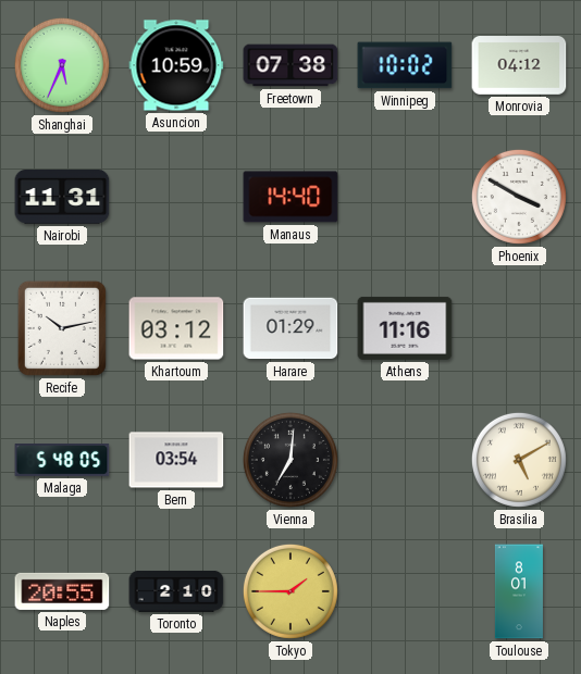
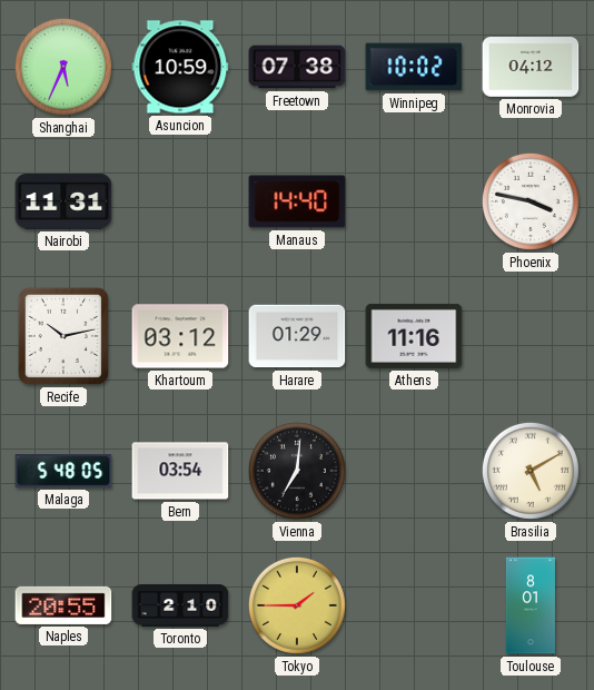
Phoenix: 3:50 -> 3:47
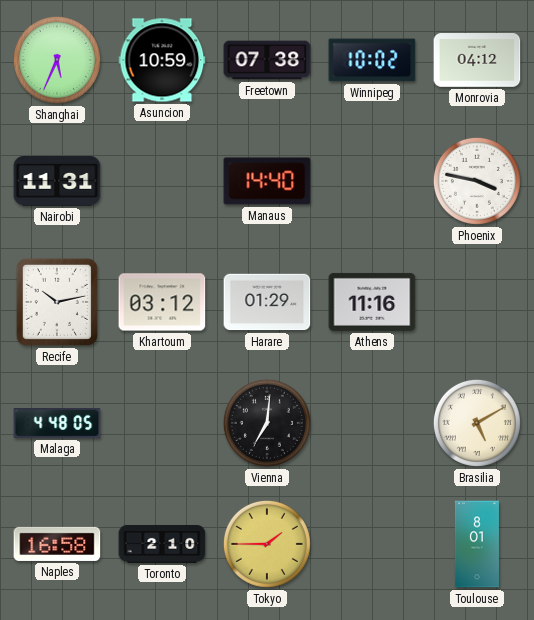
Malaga: 5:48 -> 4:48
Bern: 03:54 -> none
Naples: 20:55 -> 16:58
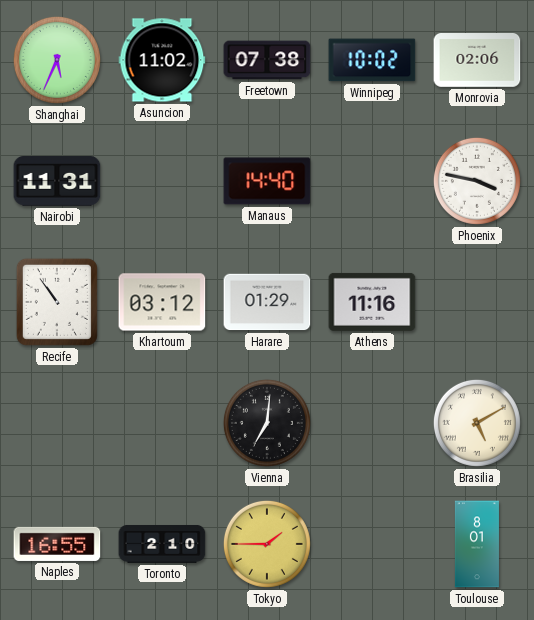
Asuncion: 10:59 -> 11:02
Monrovia: 04:12 -> 02:06
Recife: 10:13 -> 10:54
Malaga: 4:48 -> none
Naples: 16:58 -> 16:55
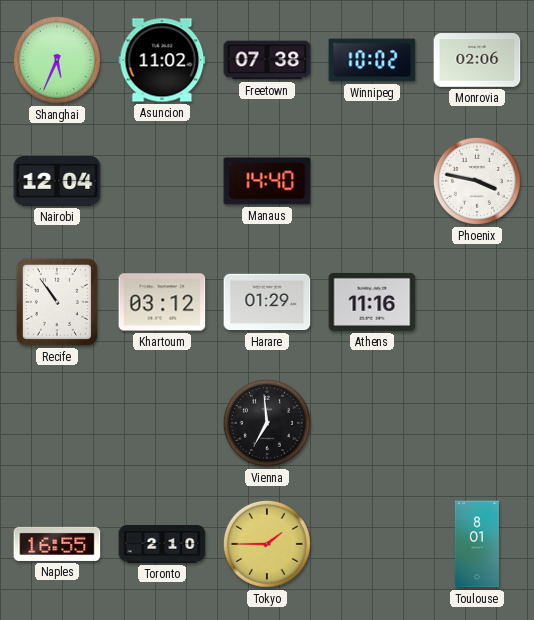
Nairobi: 11:31 -> 12:04
Vienna: 7:01 -> 6:59
Brasilia: 5:10 -> none
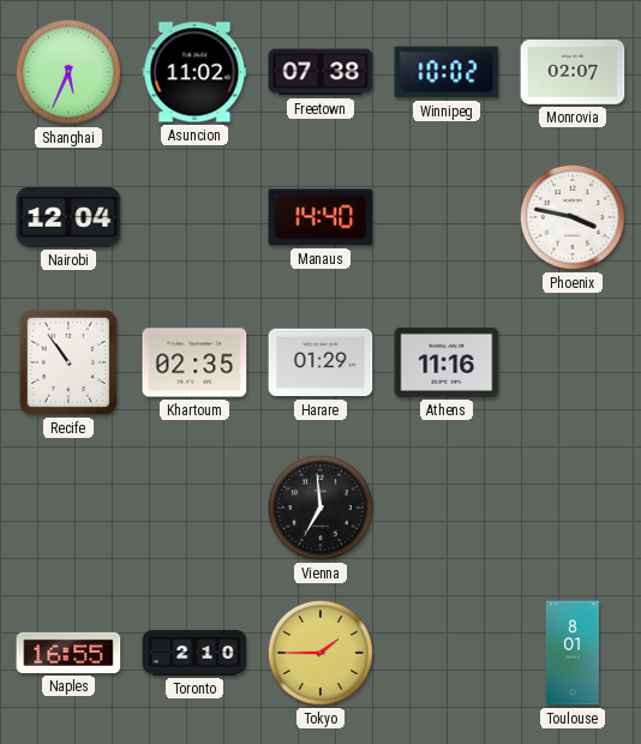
Monrovia: 02:06 -> 02:07
Khartoum: 03:12 -> 02:35
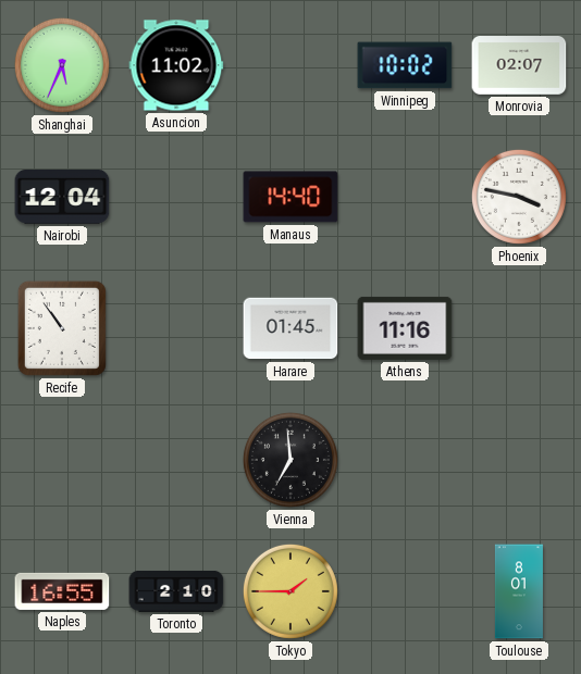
Freetown: 07:38 -> none
Khartoum: 02:35 -> none
Harare: 01:29 -> 01:45
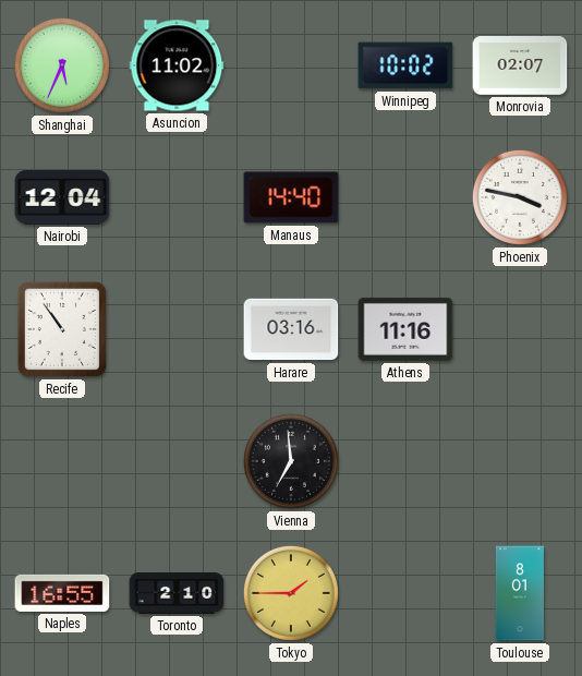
Harare: 01:45 -> 03:16
